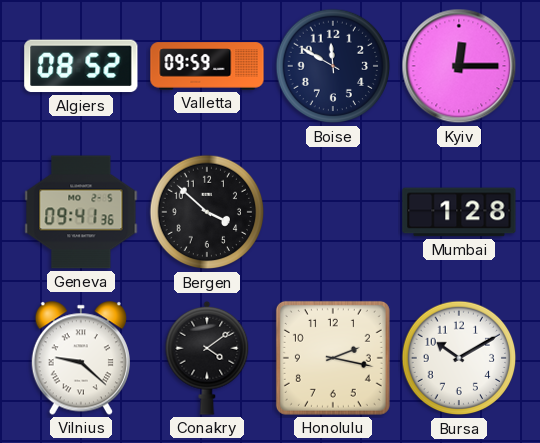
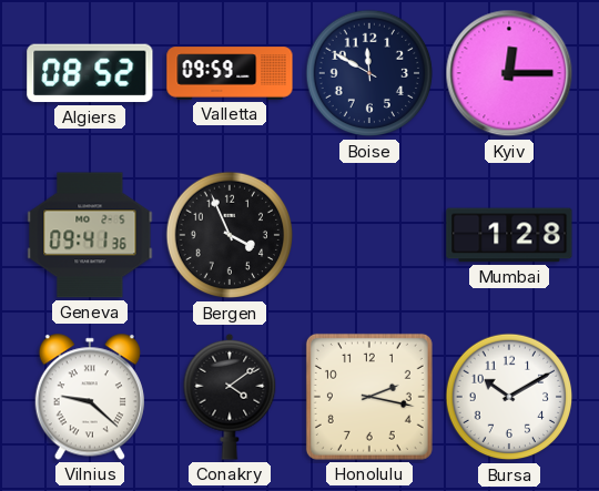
Bergen: 3:52 -> 3:56
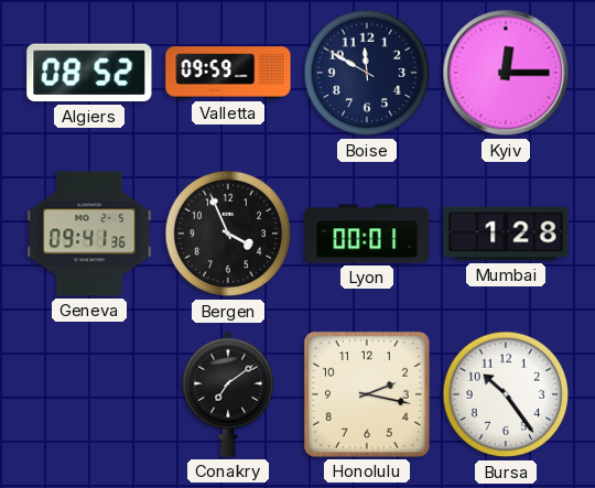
Lyon: none -> 00:01
Vilnius: 9:22 -> none
Conakry: 4:09 -> 7:09
Bursa: 10:10 -> 10:24
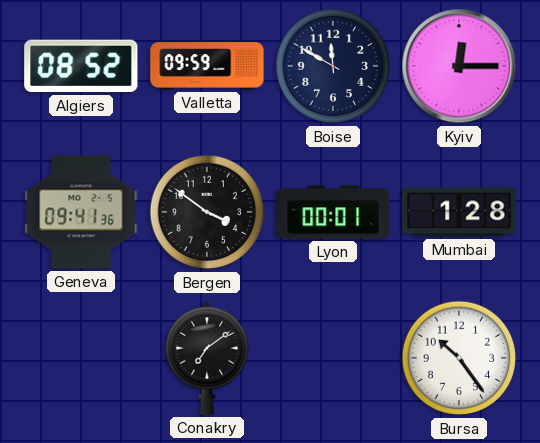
Bergen: 3:56 -> 3:51
Honolulu: 2:17 -> none
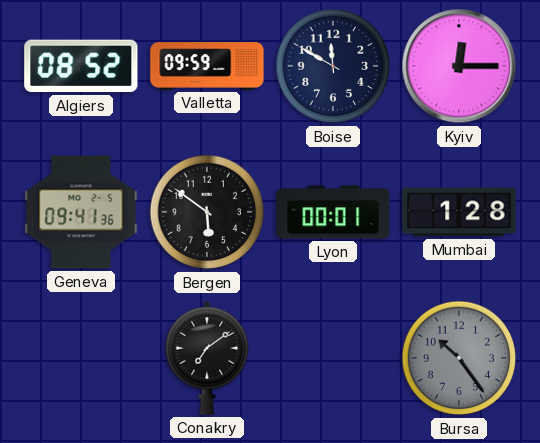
Bergen: 3:51 -> 5:51
Bursa dial: white -> grey
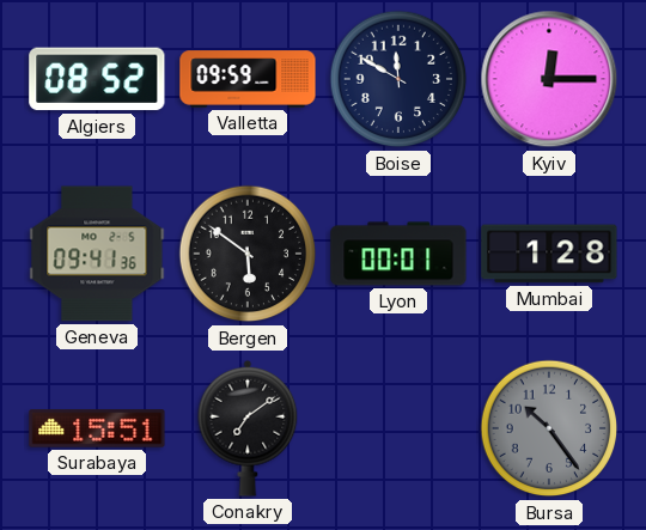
Surabaya: none -> 15:51
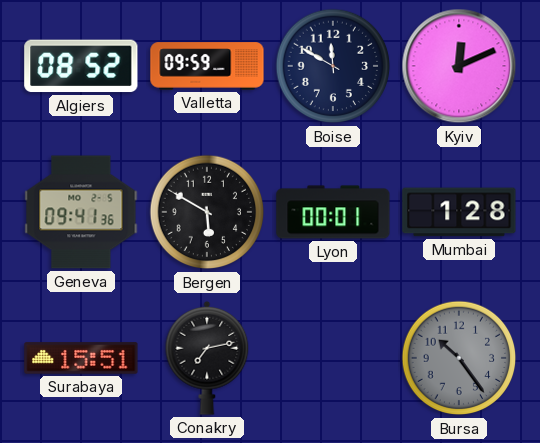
Kyiv: 12:15 -> 12:11
Bergen: 5:51 -> 5:50
Conakry: 7:09 -> 7:13
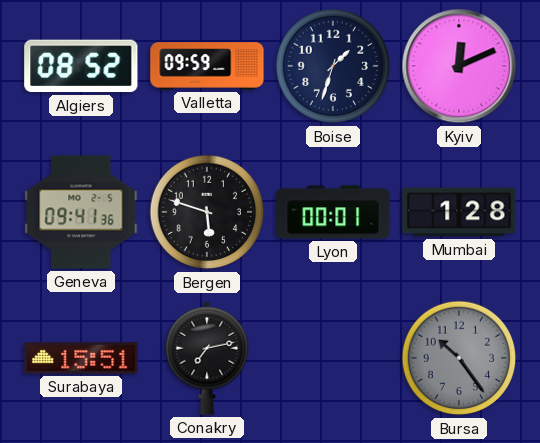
Boise: 11:50 -> 1:33
Bergen: 5:50 -> 5:48
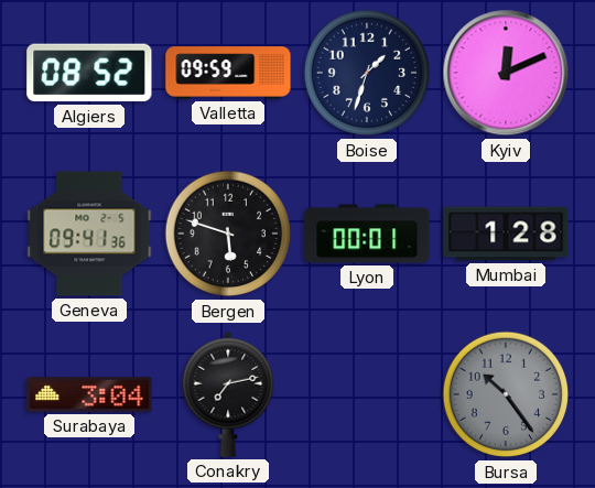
Surabaya: 15:51 -> 3:04
